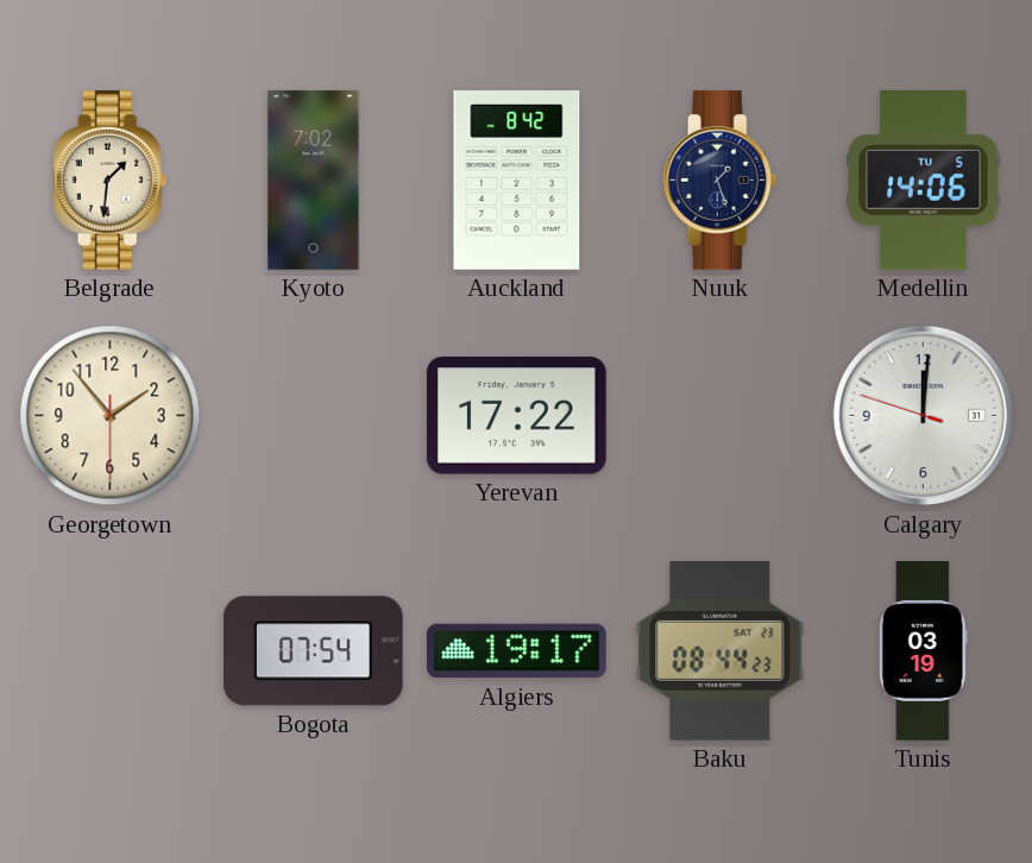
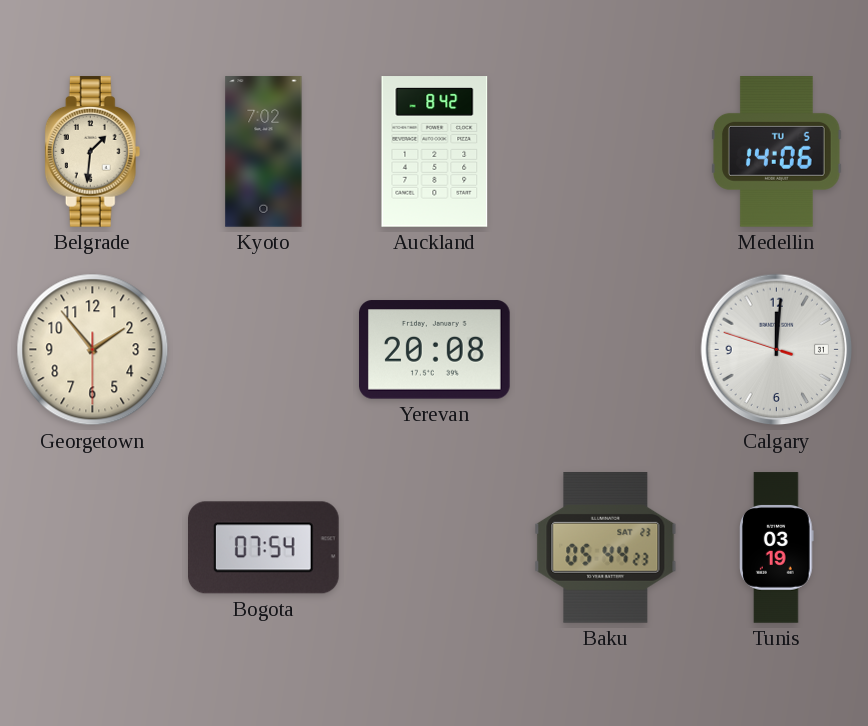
Nuuk: 1:27 -> none
Yerevan: 17:22 -> 20:08
Algiers: 19:17 -> none
Baku: 08:44 -> 05:44
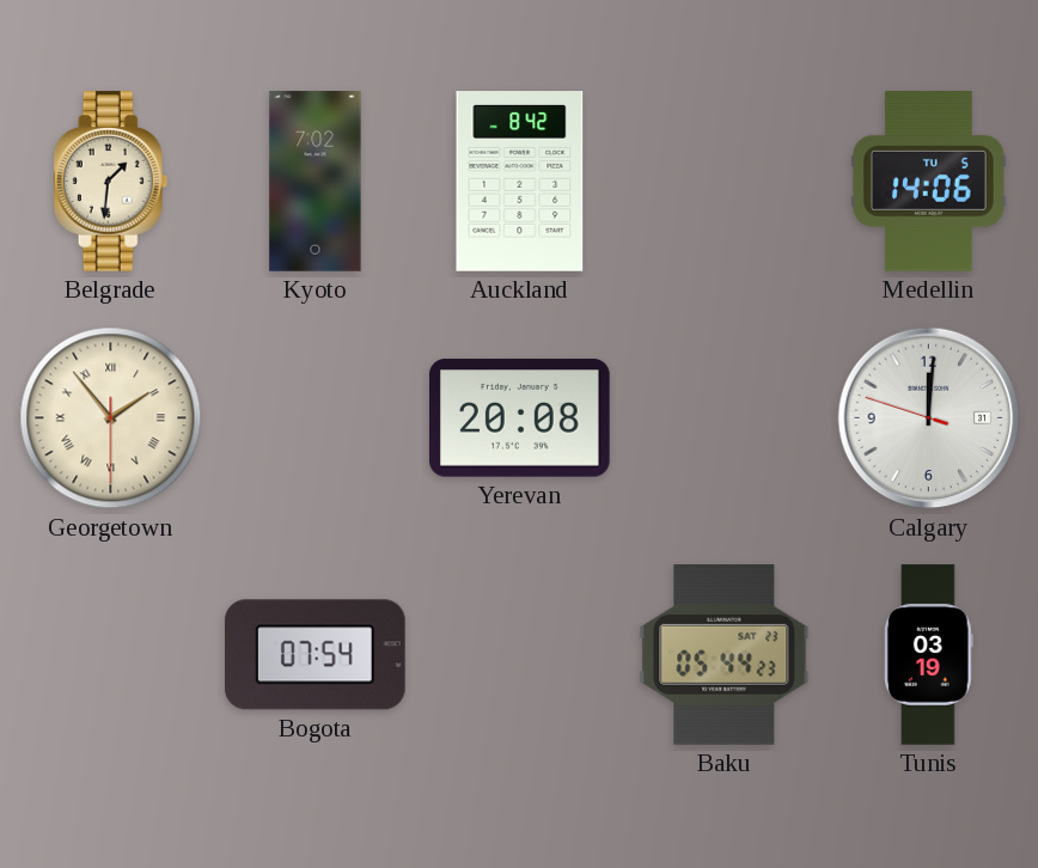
Georgetown numerals: Arabic -> Roman
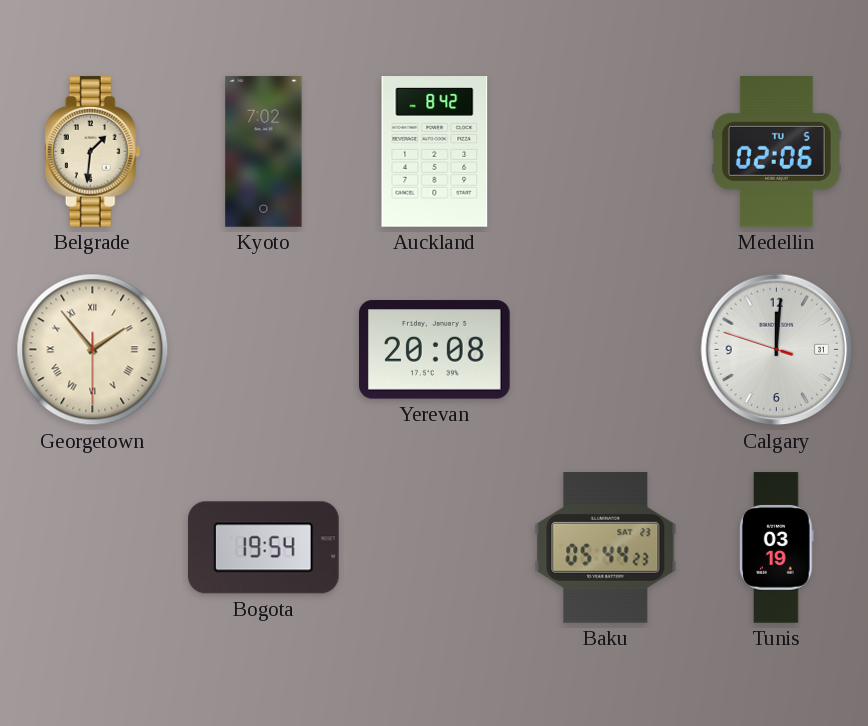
Medellin: 14:06 -> 02:06
Bogota: 07:54 -> 19:54
